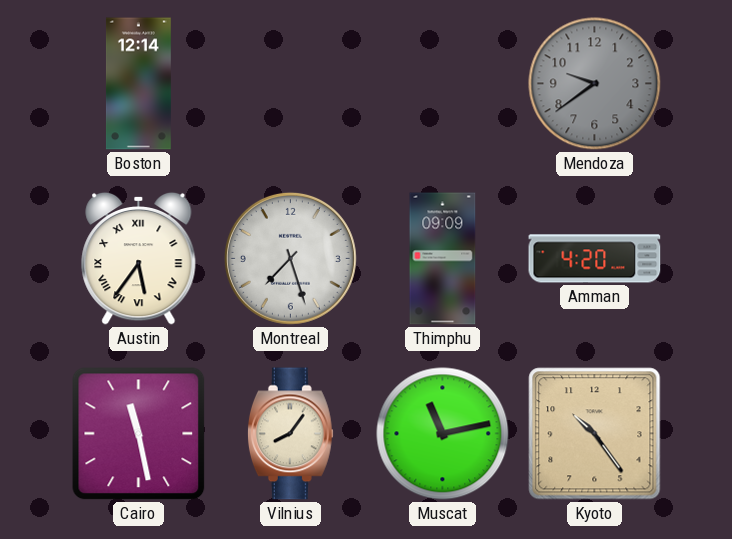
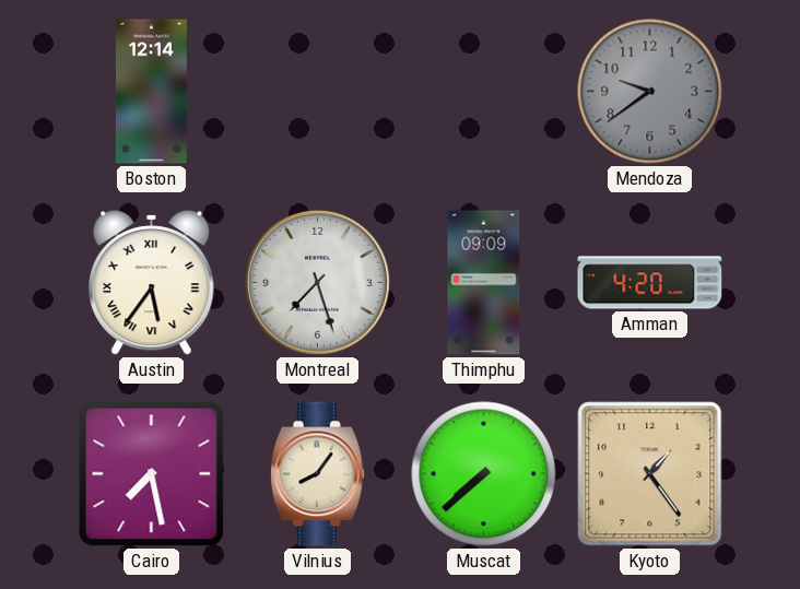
Cairo: 11:28 -> 7:28
Muscat: 11:13 -> 7:38
Kyoto: 10:24 -> 1:24
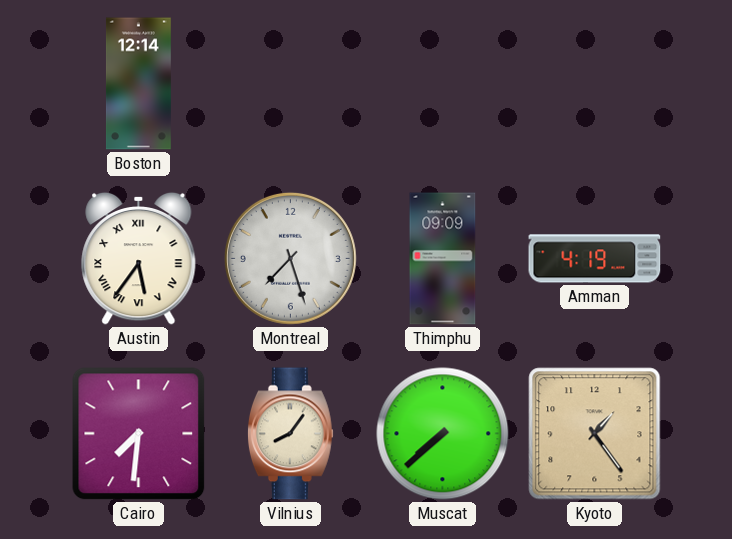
Mendoza: 9:39 -> none
Amman: 4:20 -> 4:19
Cairo: 7:28 -> 7:31
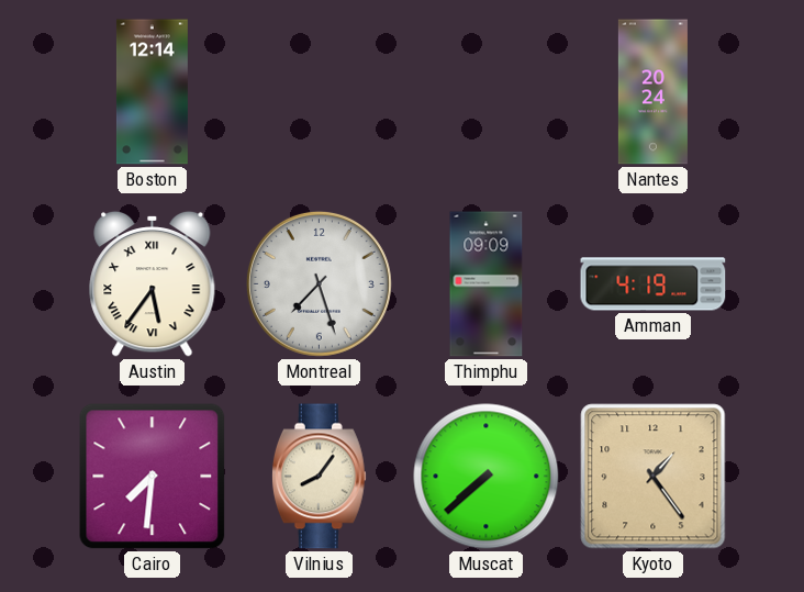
Nantes: none -> 20:24
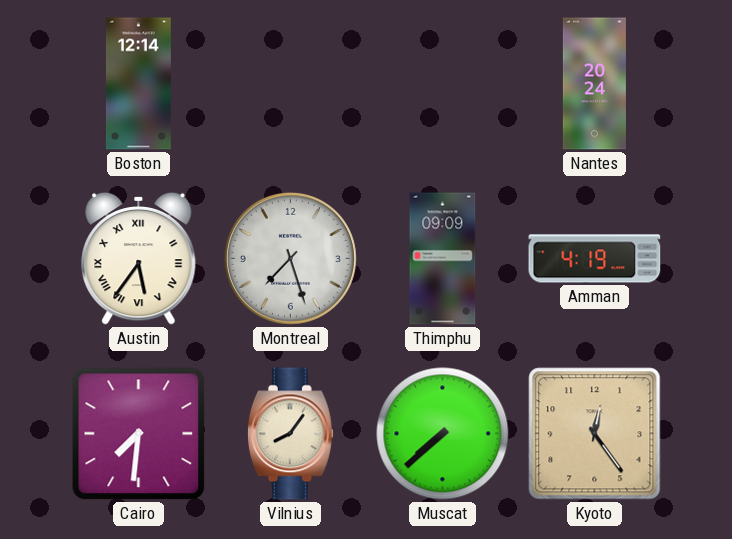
Kyoto: 1:24 -> 12:24
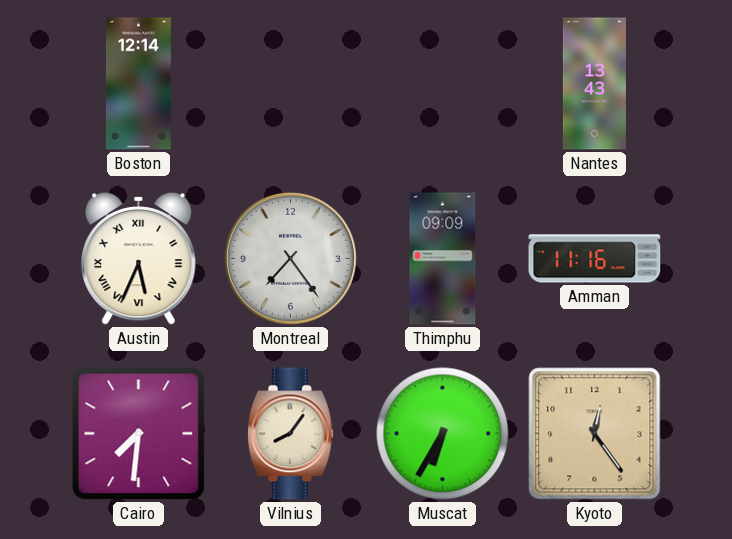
Nantes: 20:24 -> 13:43
Austin: 5:36 -> 5:34
Montreal: 7:27 -> 7:24
Amman: 4:19 -> 11:16
Muscat: 7:38 -> 6:35
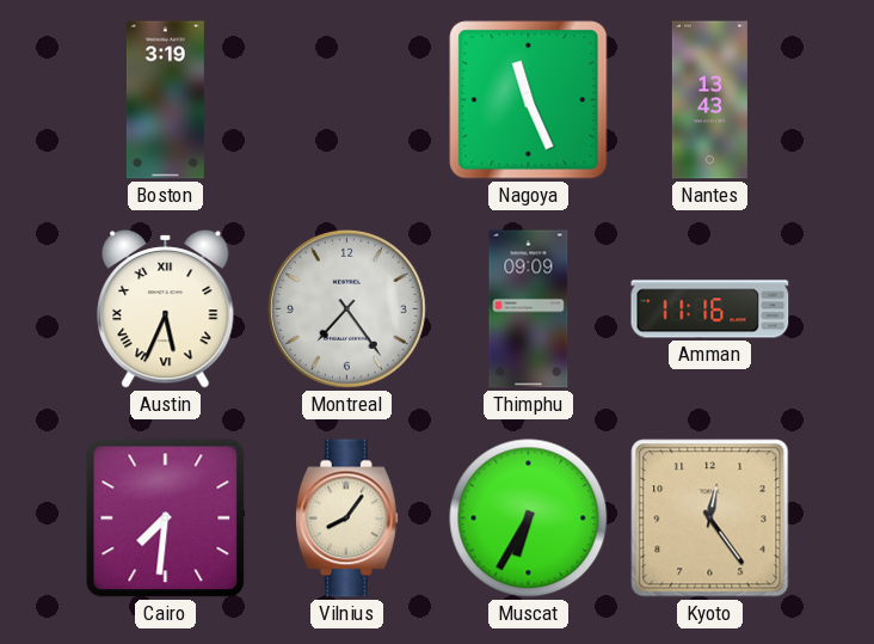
Boston: 12:14 -> 3:19
Nagoya: none -> 11:26
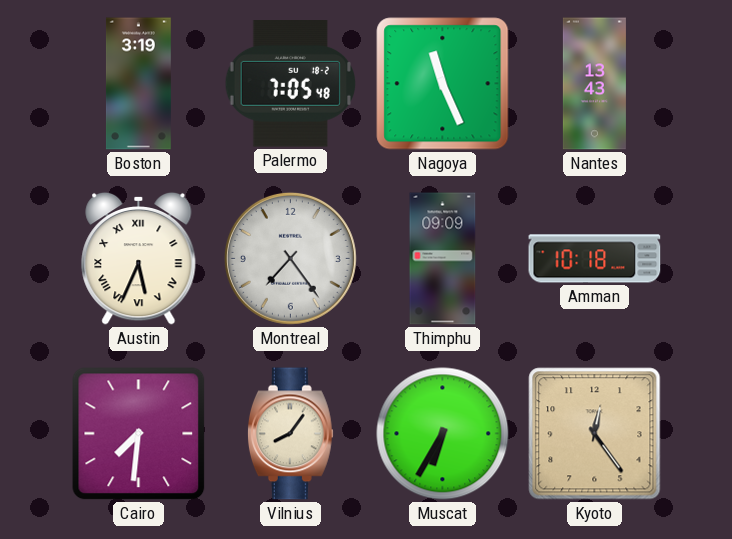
Palermo: none -> 7:05
Amman: 11:16 -> 10:18
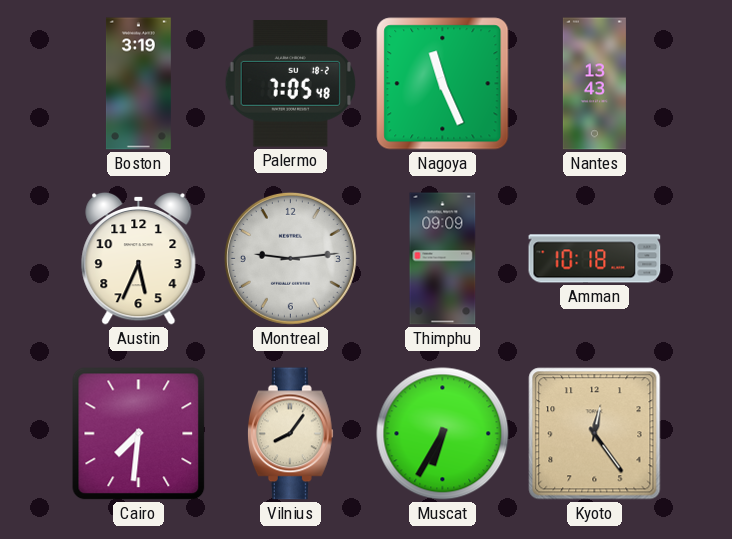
Austin numerals: Roman -> Arabic
Montreal: 7:24 -> 9:14
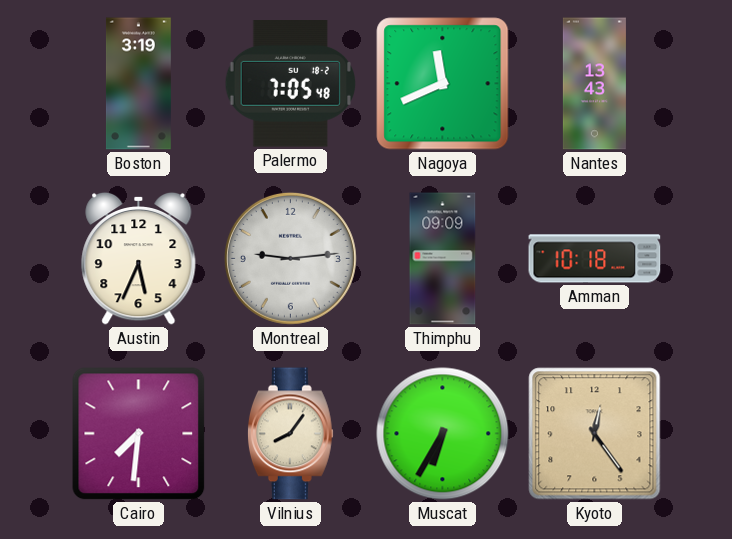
Nagoya: 11:26 -> 11:41
